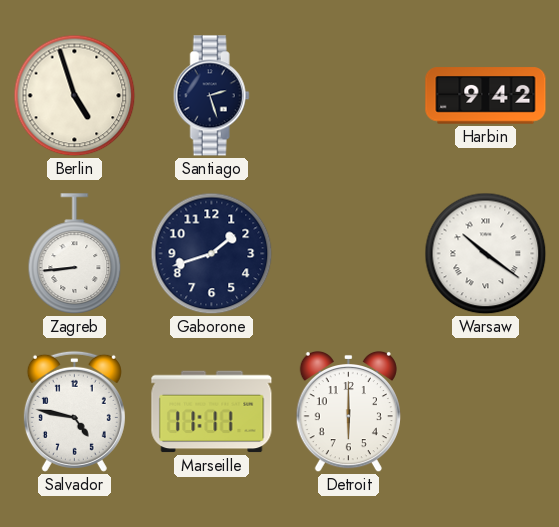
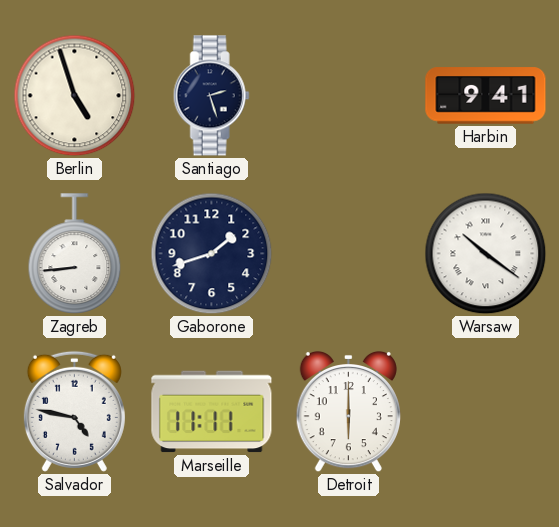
Harbin: 9:42 -> 9:41
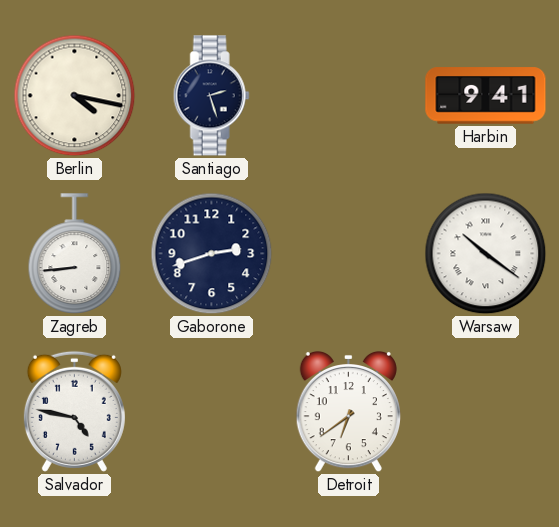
Berlin: 4:57 -> 4:17
Gaborone: 1:42 -> 2:42
Marseille: 11:11 -> none
Detroit: 6:00 -> 6:39
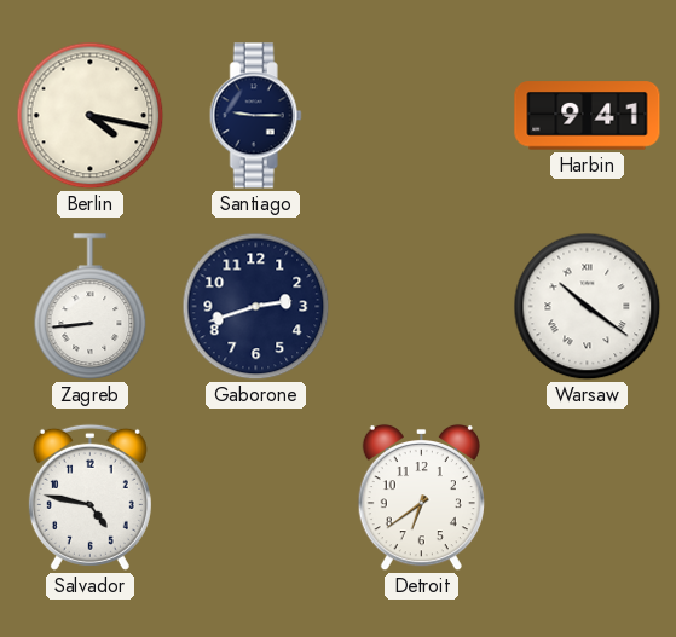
Santiago: 2:27 -> 9:15
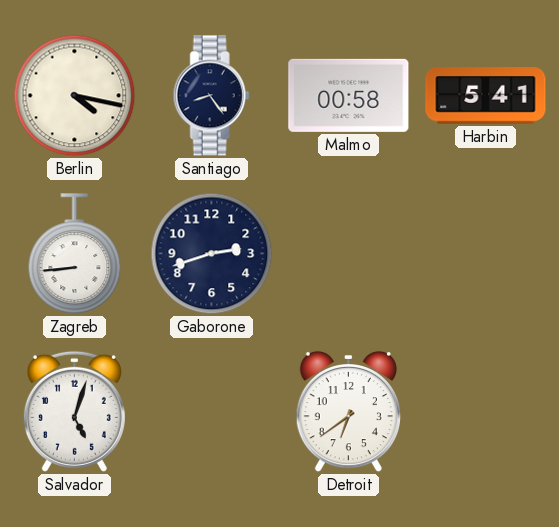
Santiago: 9:15 -> 8:24
Malmo: none -> 00:58
Harbin: 9:41 -> 5:41
Warsaw: 10:21 -> none
Salvador: 4:47 -> 5:03
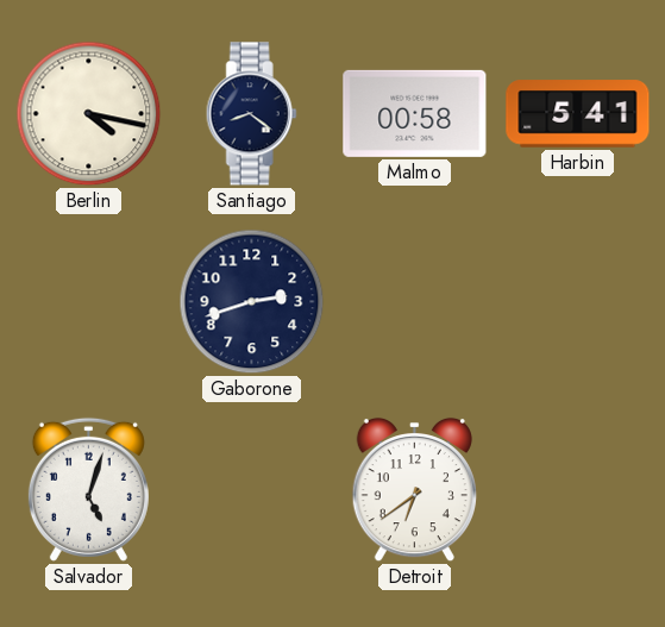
Santiago: 8:24 -> 8:21
Zagreb: 8:44 -> none
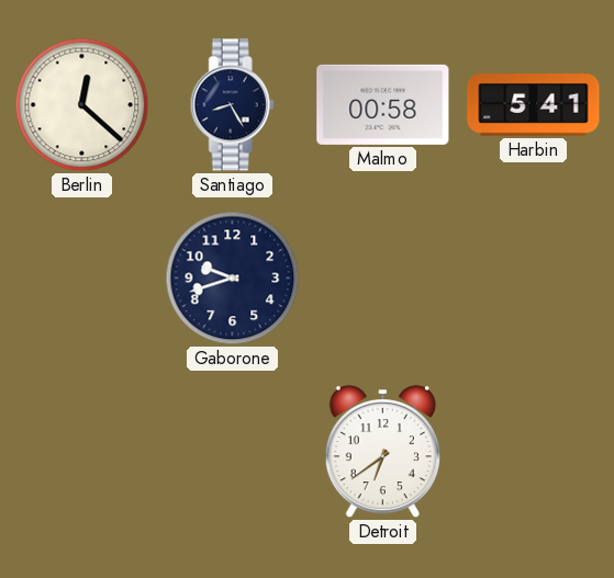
Berlin: 4:17 -> 12:22
Santiago: 8:21 -> 8:25
Gaborone: 2:42 -> 9:42
Salvador: 5:03 -> none
